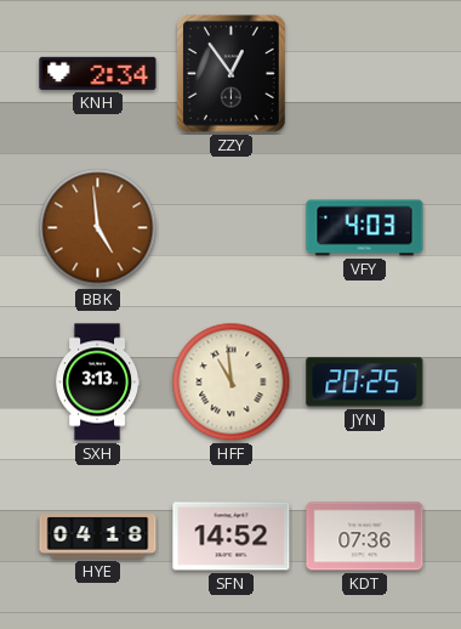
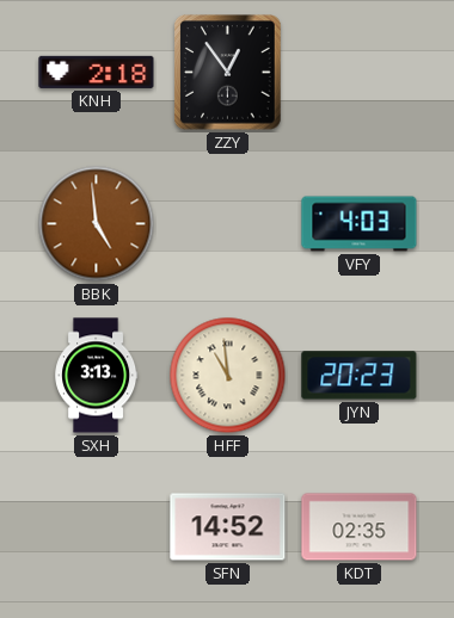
KNH: 2:34 -> 2:18
JYN: 20:25 -> 20:23
HYE: 04:18 -> none
KDT: 07:36 -> 02:35
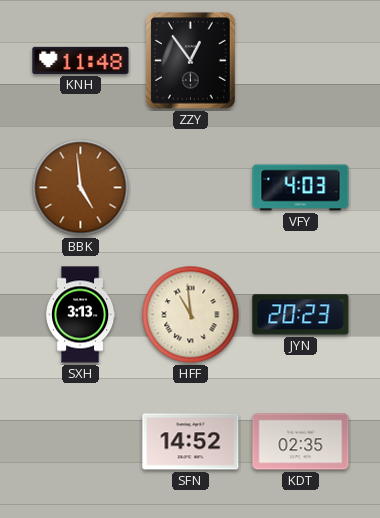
KNH: 2:18 -> 11:48
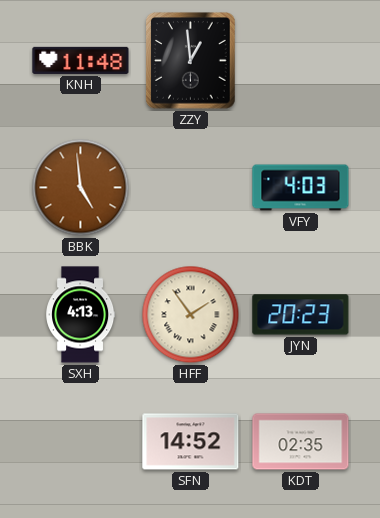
ZZY: 12:54 -> 12:59
SXH: 3:13 -> 4:13
HFF: 10:59 -> 1:54
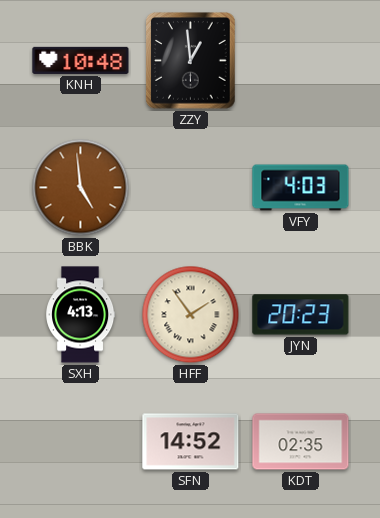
KNH: 11:48 -> 10:48
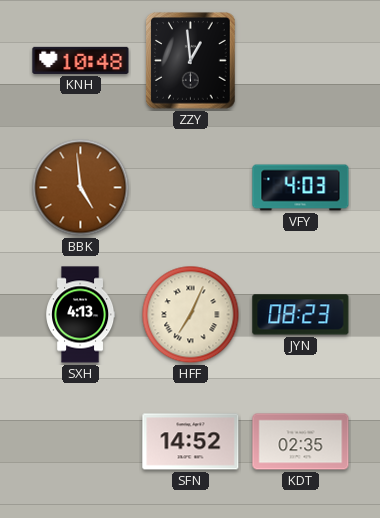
HFF: 1:54 -> 7:04
JYN: 20:23 -> 08:23
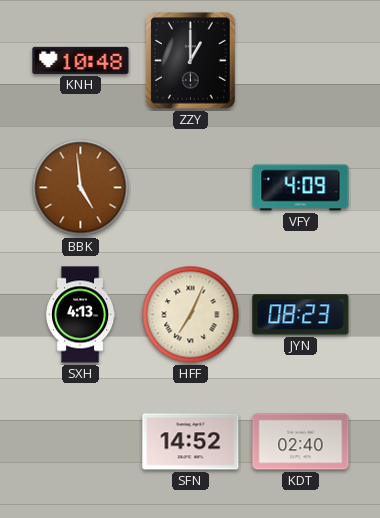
ZZY: 12:59 -> 1:00
VFY: 4:03 -> 4:09
KDT: 02:35 -> 02:40
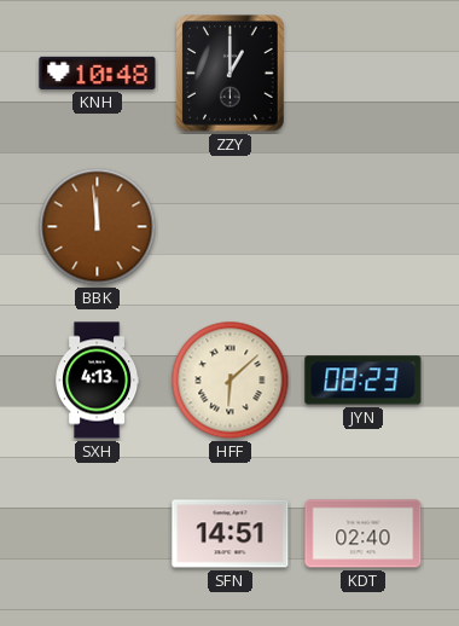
BBK: 4:59 -> 11:59
VFY: 4:09 -> none
HFF: 7:04 -> 6:08
SFN: 14:52 -> 14:51
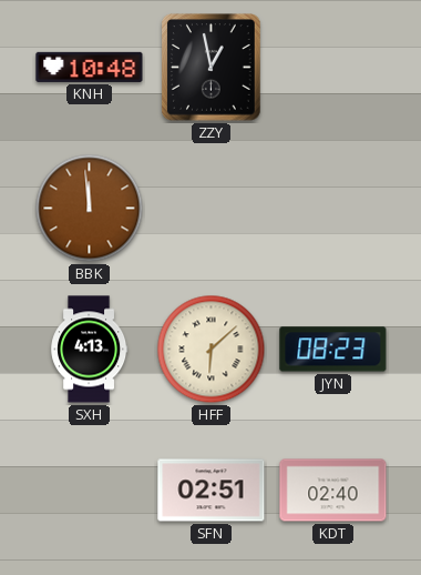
ZZY: 1:00 -> 12:58
SFN: 14:51 -> 02:51
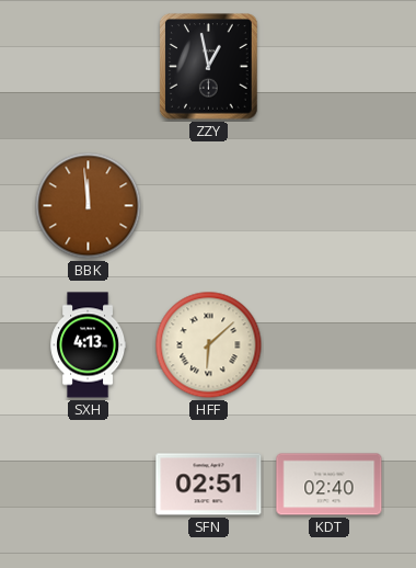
KNH: 10:48 -> none
JYN: 08:23 -> none
